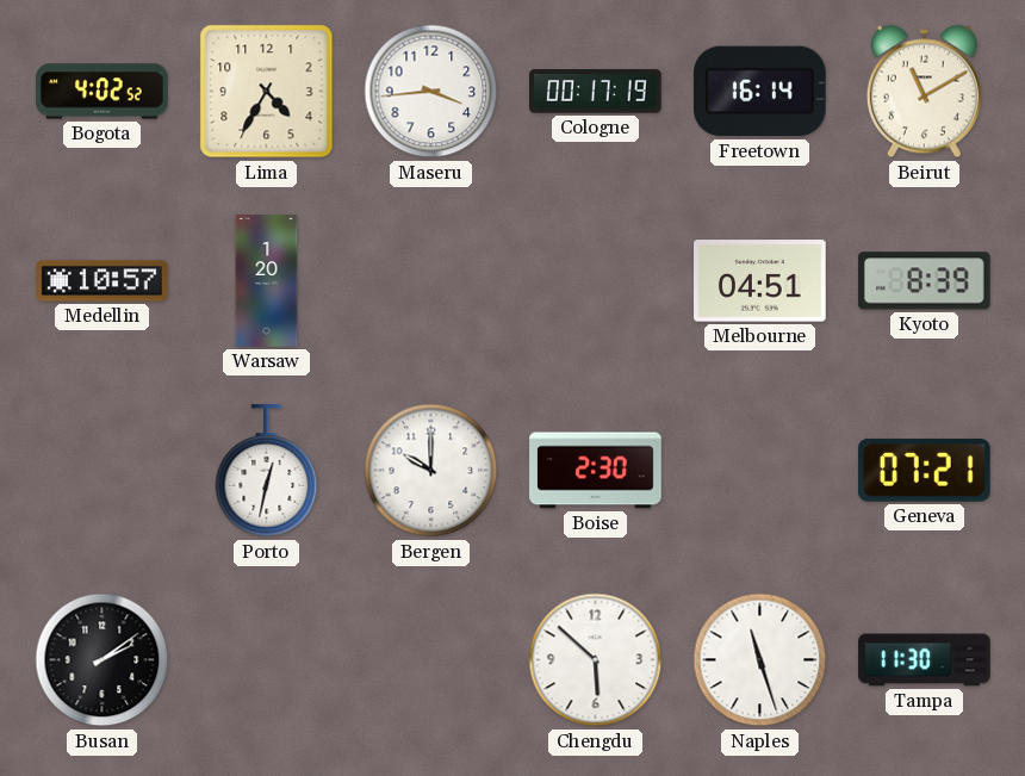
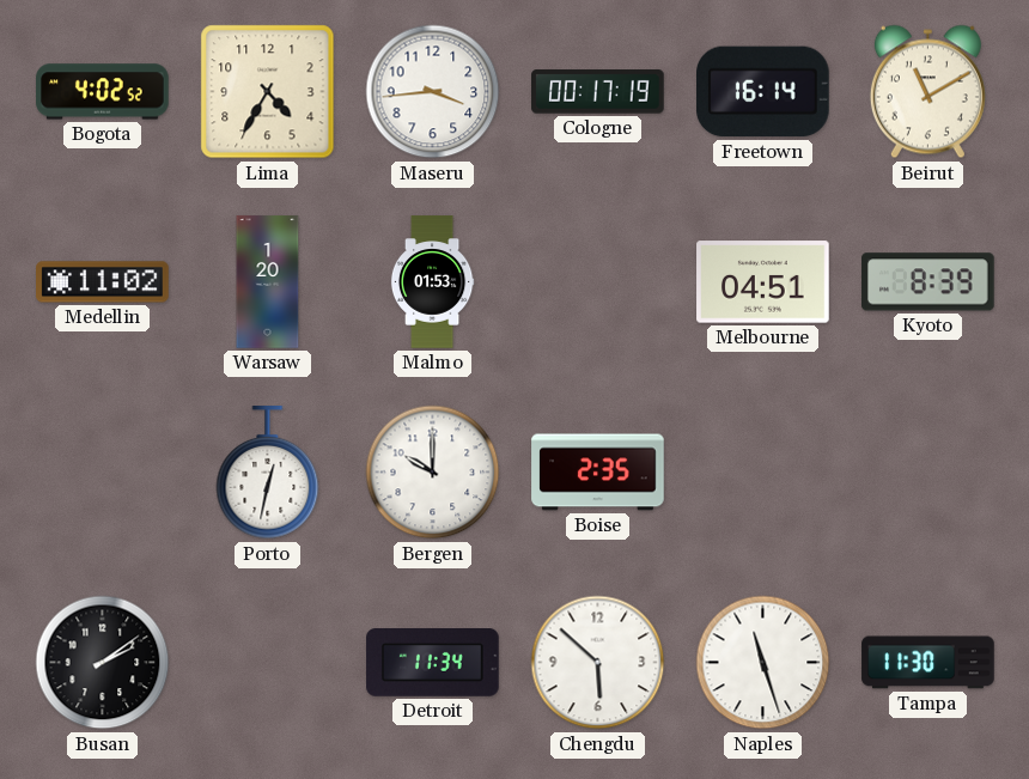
Medellin: 10:57 -> 11:02
Malmo: none -> 01:53
Boise: 2:30 -> 2:35
Geneva: 07:21 -> none
Detroit: none -> 11:34
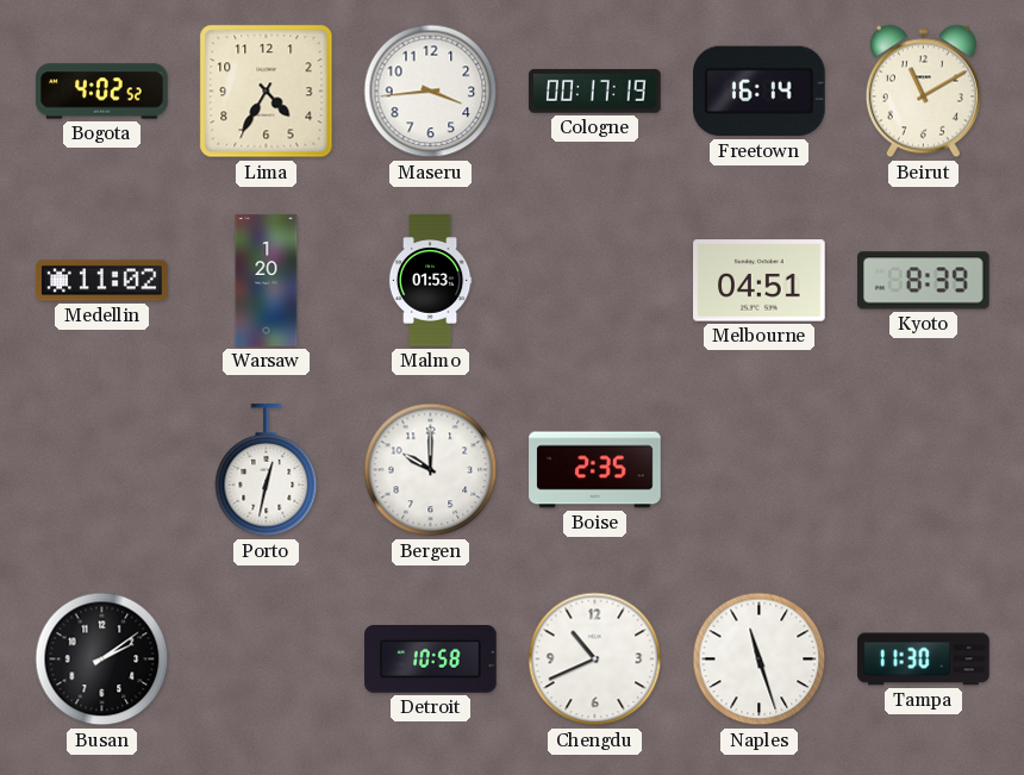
Detroit: 11:34 -> 10:58
Chengdu: 5:52 -> 10:41
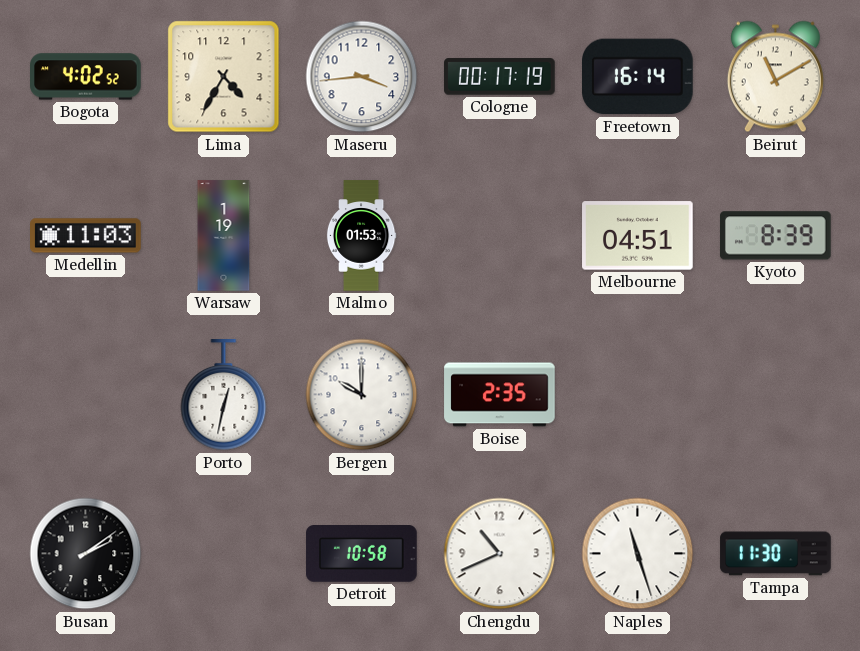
Medellin: 11:02 -> 11:03
Warsaw: 1:20 -> 1:19
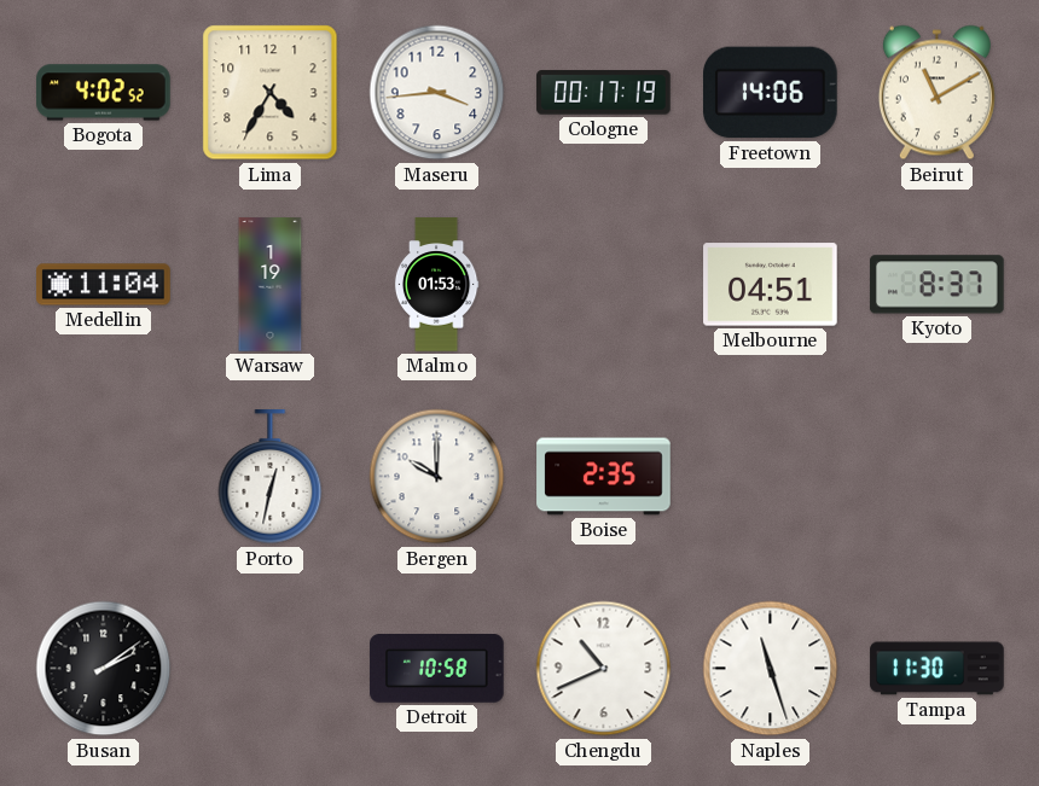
Freetown: 16:14 -> 14:06
Medellin: 11:03 -> 11:04
Kyoto: 8:39 -> 8:37
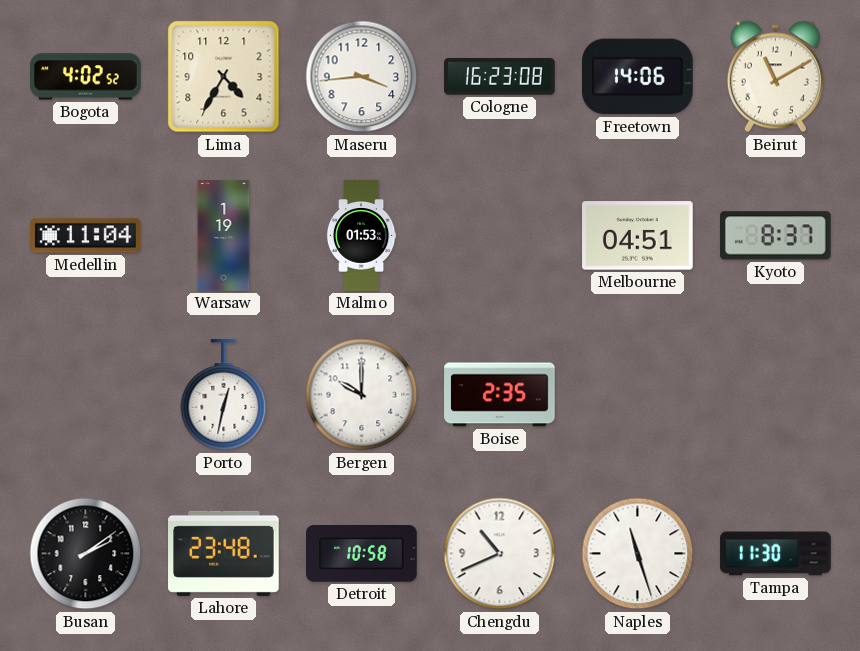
Cologne: 00:17 -> 16:23
Lahore: none -> 23:48
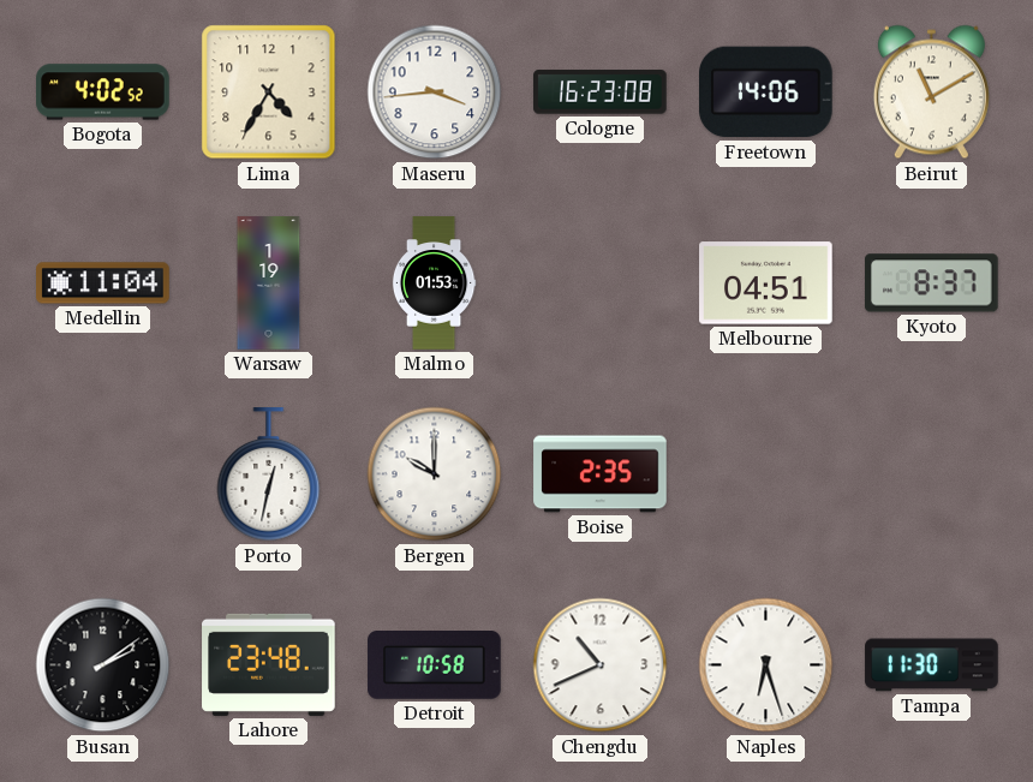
Naples: 11:27 -> 6:27
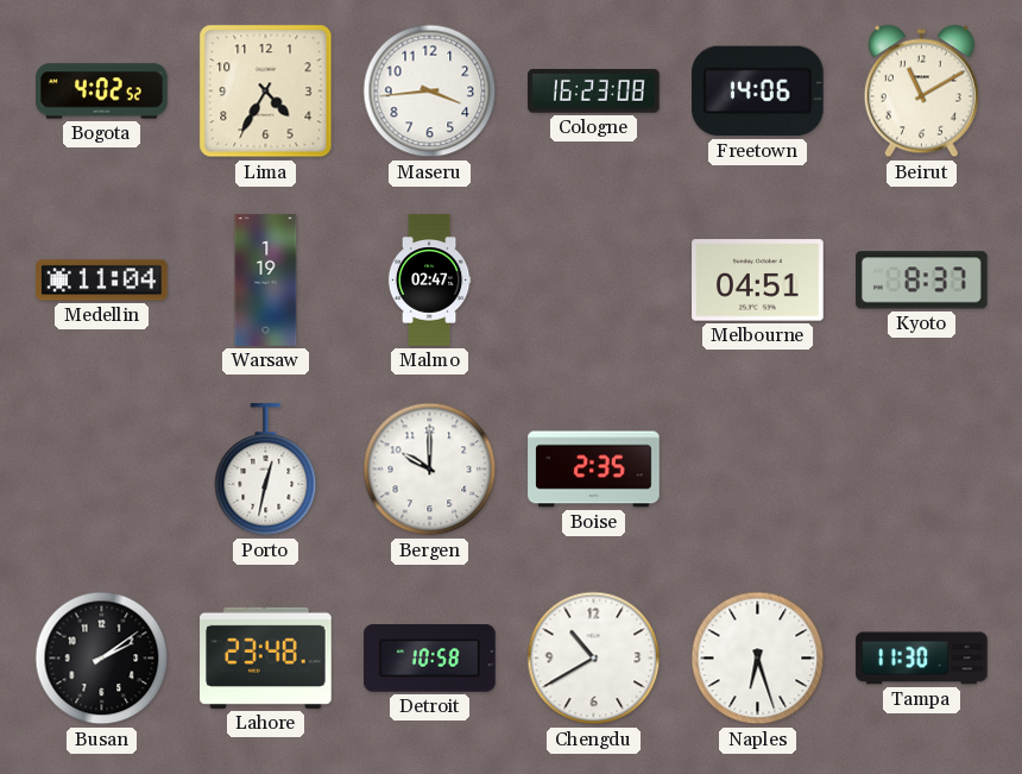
Malmo: 01:53 -> 02:47
Chengdu: 10:41 -> 10:40
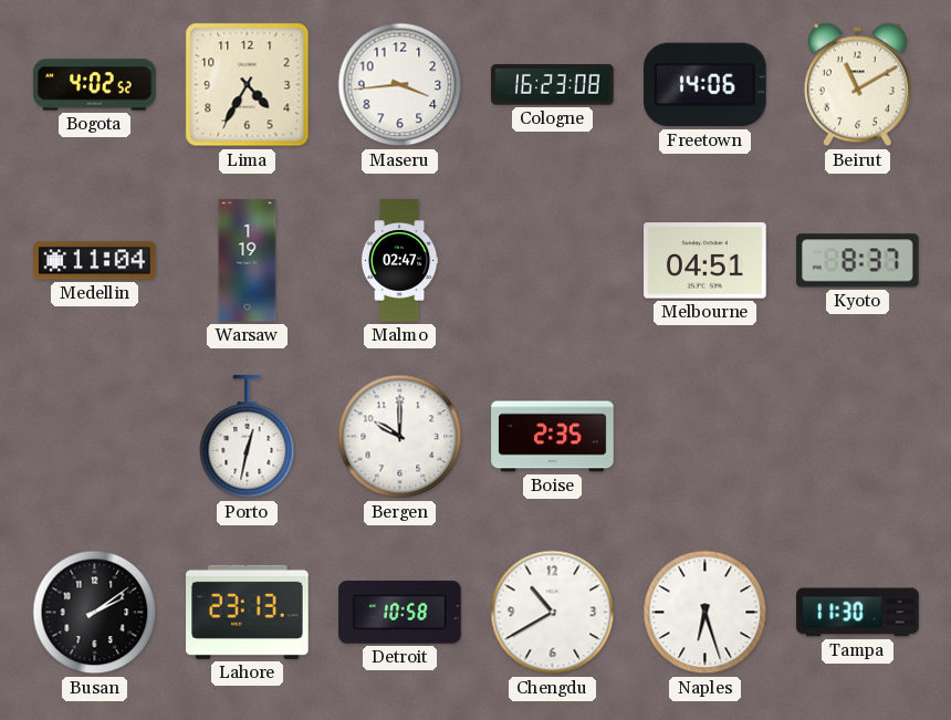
Lahore: 23:48 -> 23:13
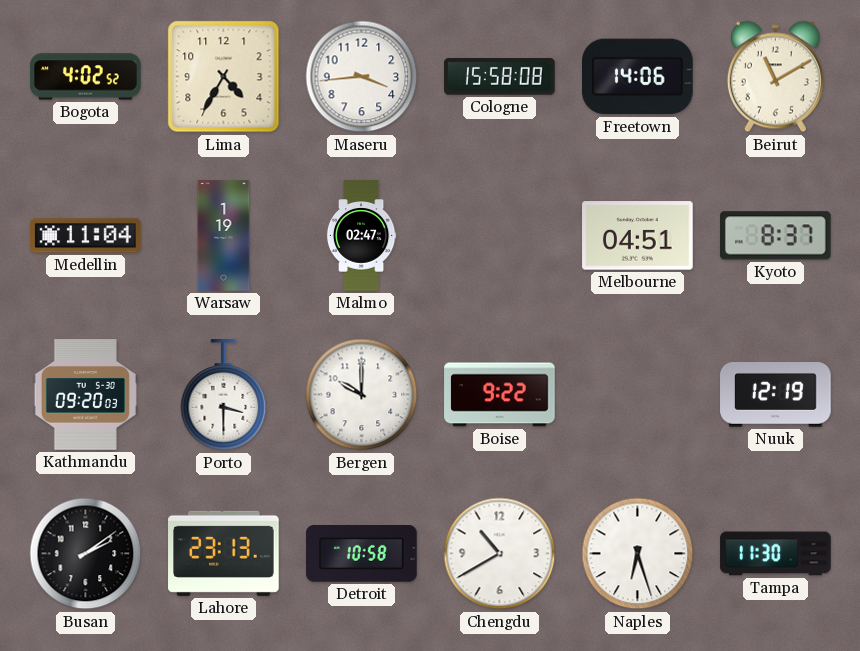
Cologne: 16:23 -> 15:58
Kathmandu: none -> 09:20
Porto: 12:32 -> 3:30
Boise: 2:35 -> 9:22
Nuuk: none -> 12:19
